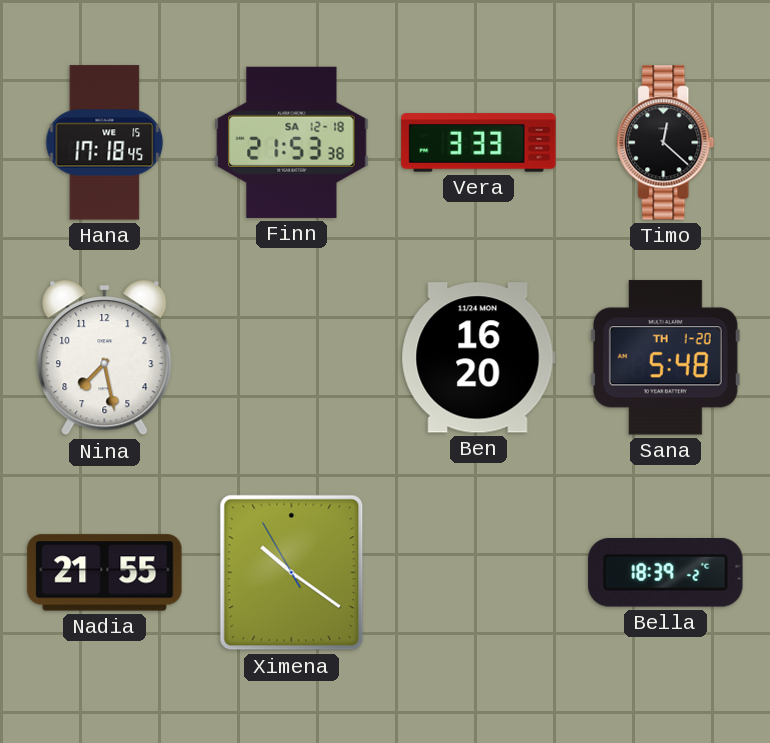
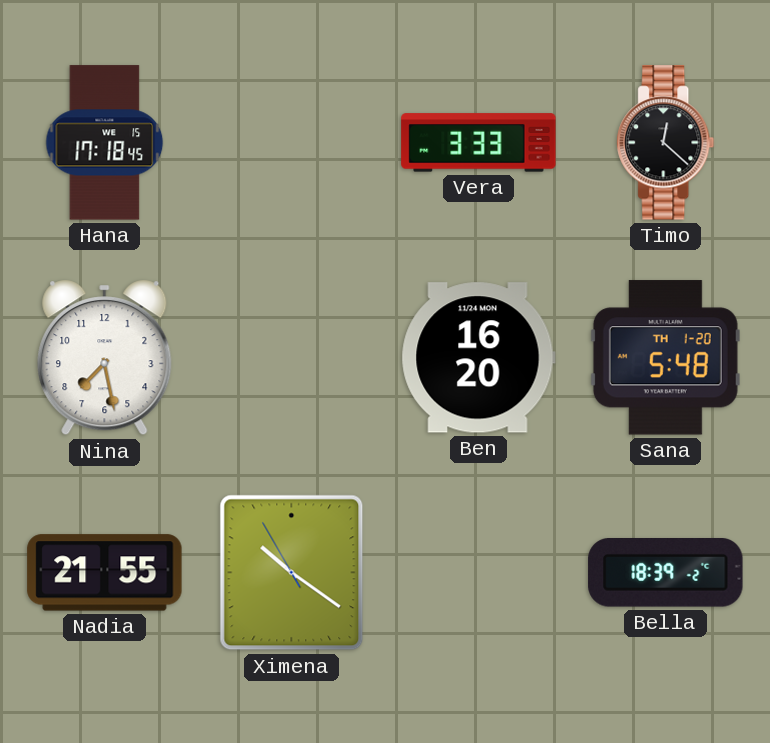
Finn: 21:53 -> none
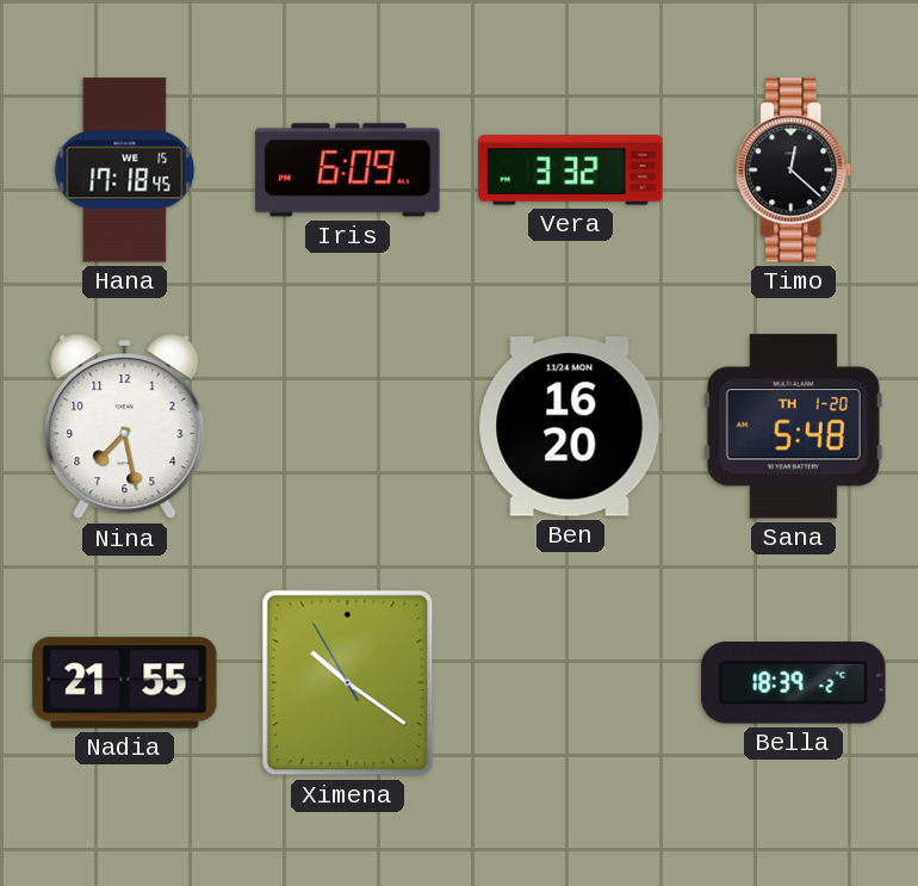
Iris: none -> 6:09
Vera: 3:33 -> 3:32
